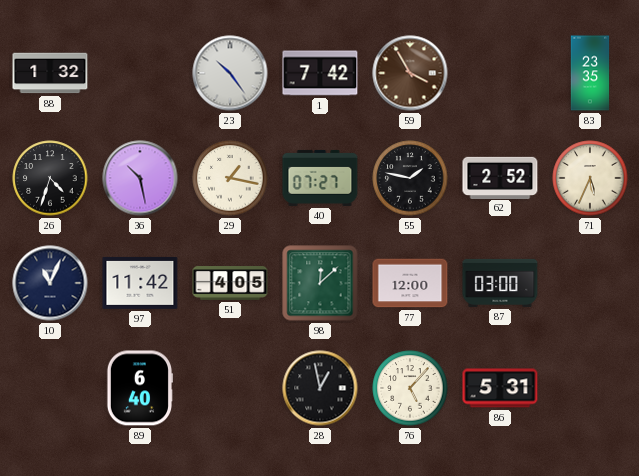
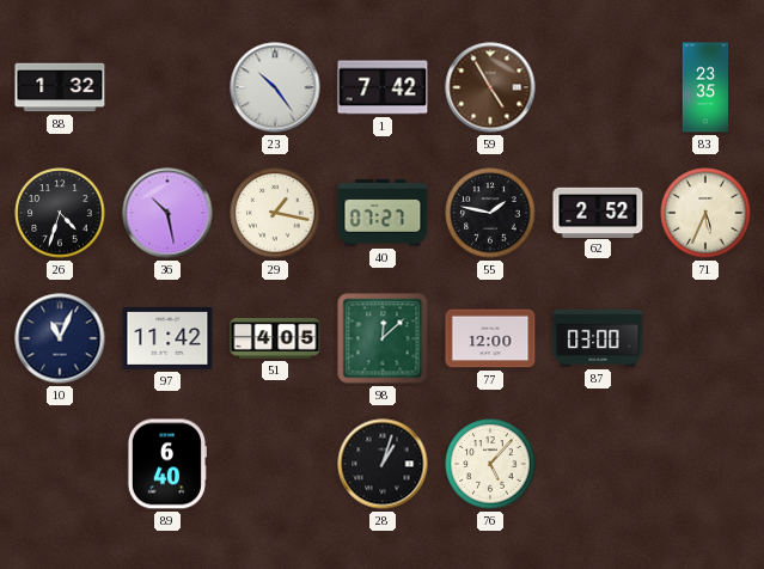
59: 3:55 -> 4:55
28: 12:58 -> 1:03
86: 5:31 -> none
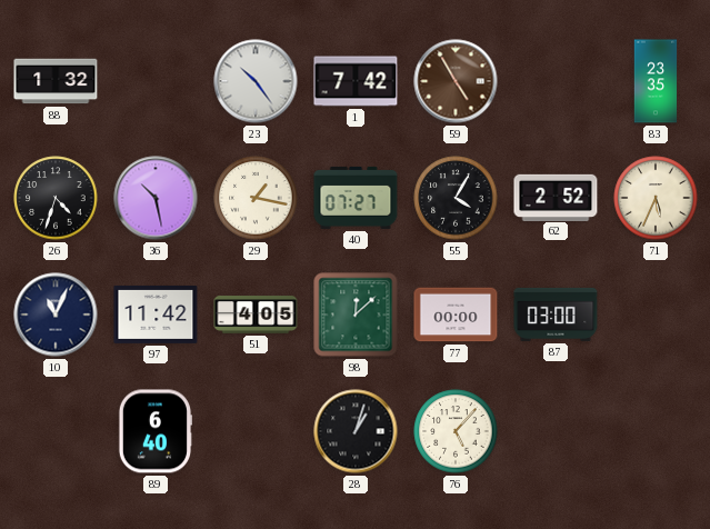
55: 1:47 -> 4:05
77: 12:00 -> 00:00
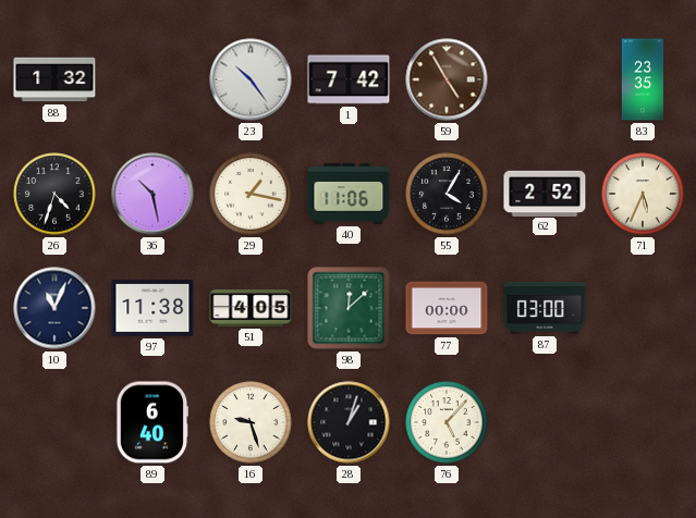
40: 07:27 -> 11:06
97: 11:42 -> 11:38
16: none -> 9:27
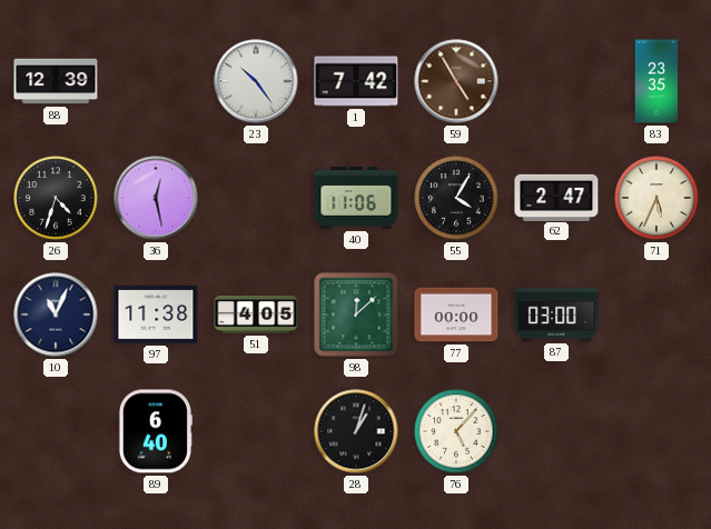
88: 1:32 -> 12:39
36: 10:28 -> 12:28
29: 1:17 -> none
62: 2:52 -> 2:47
16: 9:27 -> none
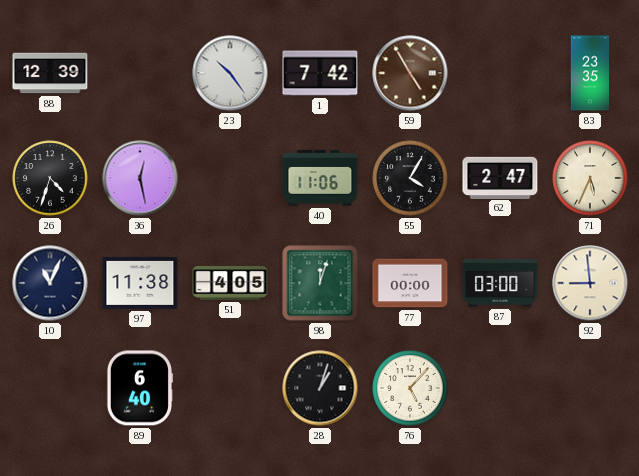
98: 12:08 -> 12:03
92: none -> 8:59
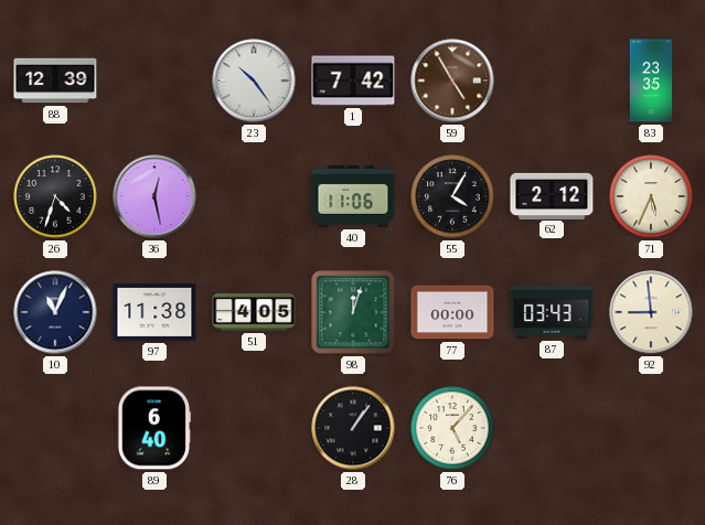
62: 2:47 -> 2:12
87: 03:00 -> 03:43
28: 1:03 -> 1:06
